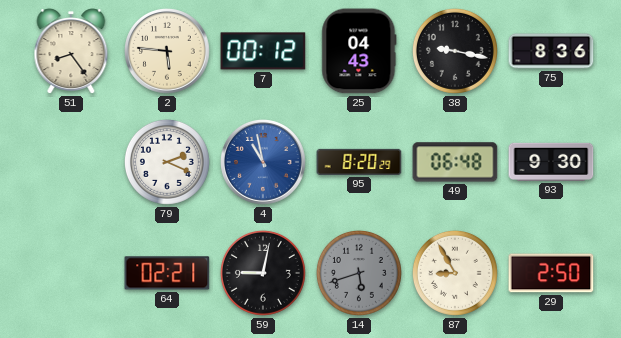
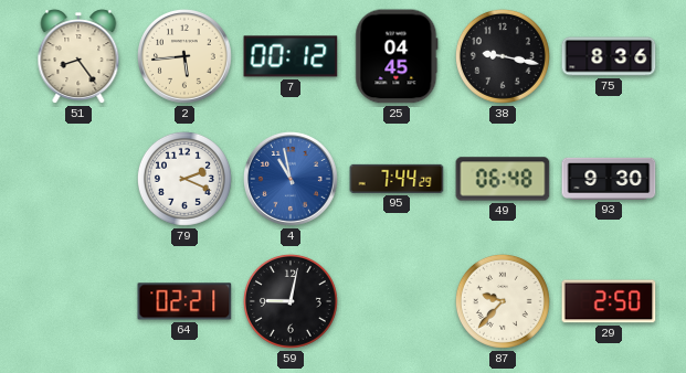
2: 5:46 -> 5:44
25: 04:43 -> 04:45
95: 8:20 -> 7:44
14: 5:42 -> none
87: 8:55 -> 9:37
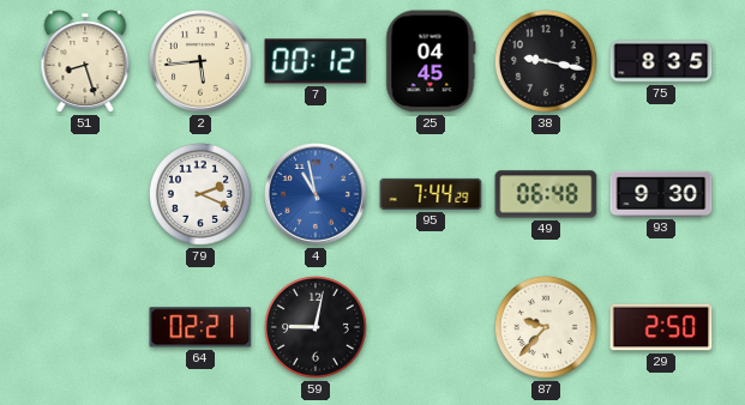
51: 8:24 -> 8:27
75: 8:36 -> 8:35
